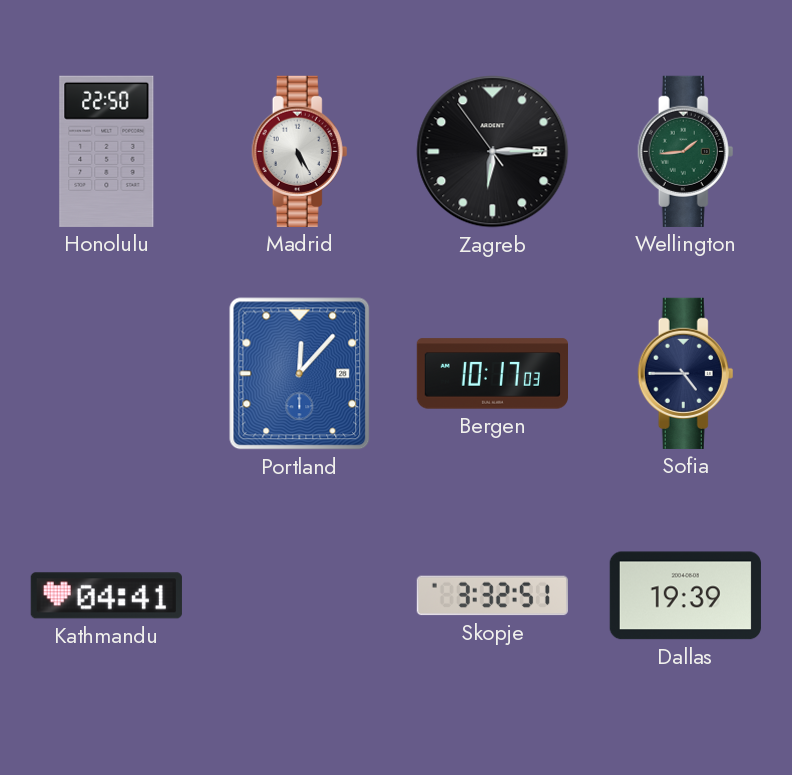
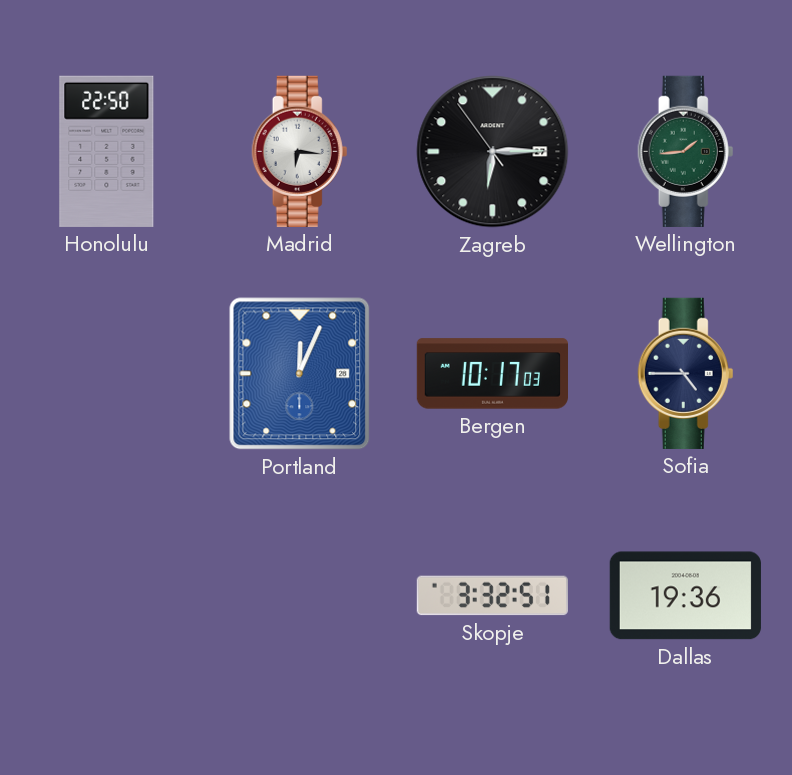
Madrid: 5:25 -> 6:16
Portland: 12:07 -> 12:04
Kathmandu: 04:41 -> none
Dallas: 19:39 -> 19:36
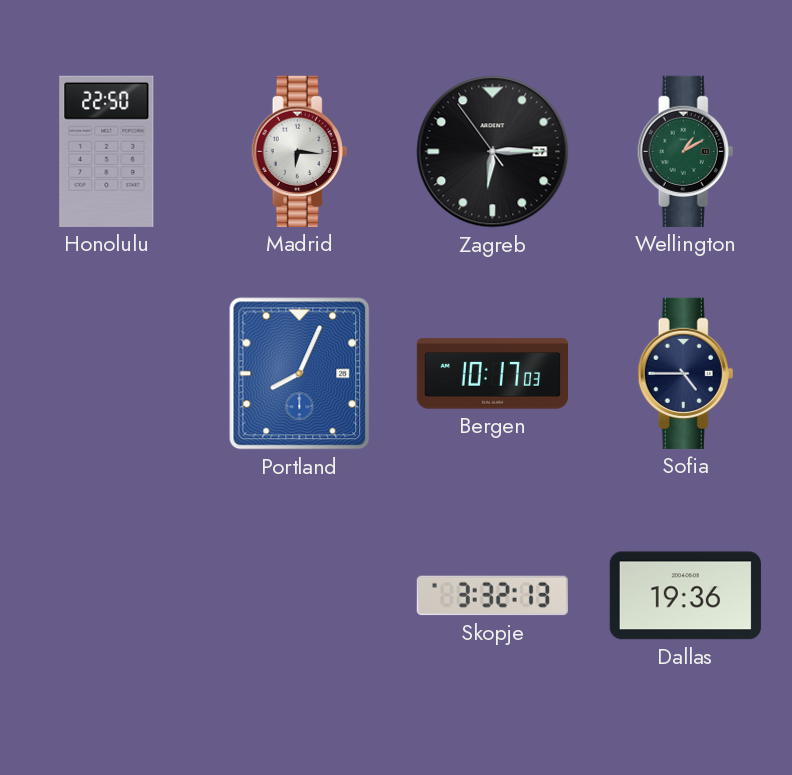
Wellington: 1:44 -> 1:10
Portland: 12:04 -> 8:04
Skopje: 3:32:51 -> 3:32:13
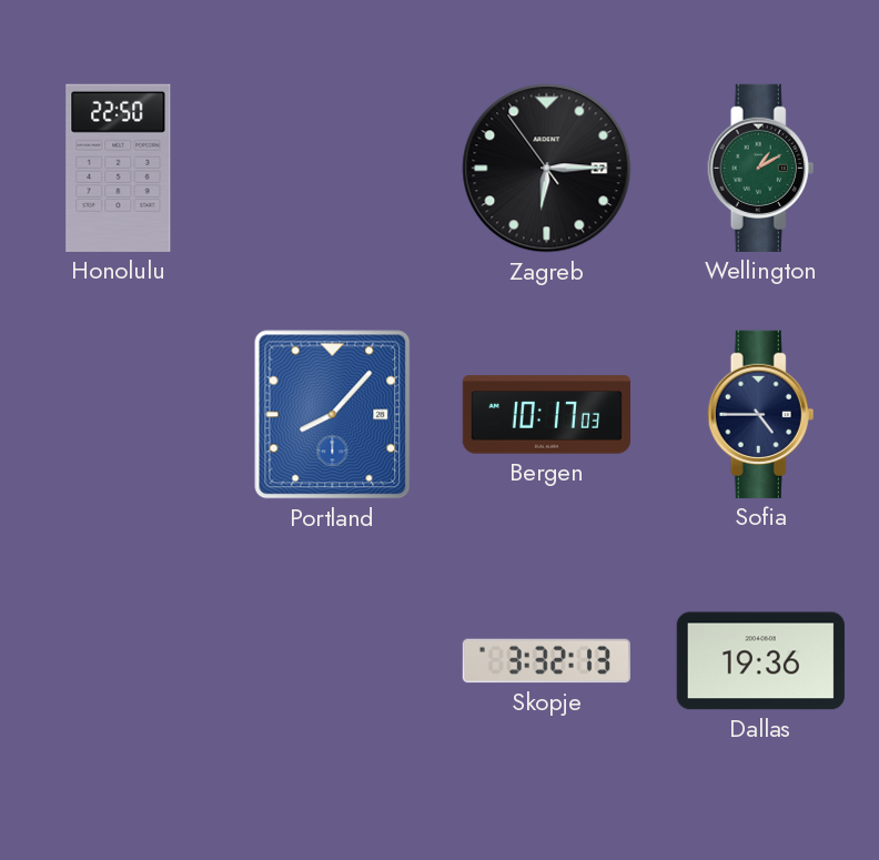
Madrid: 6:16 -> none
Portland: 8:04 -> 8:07
